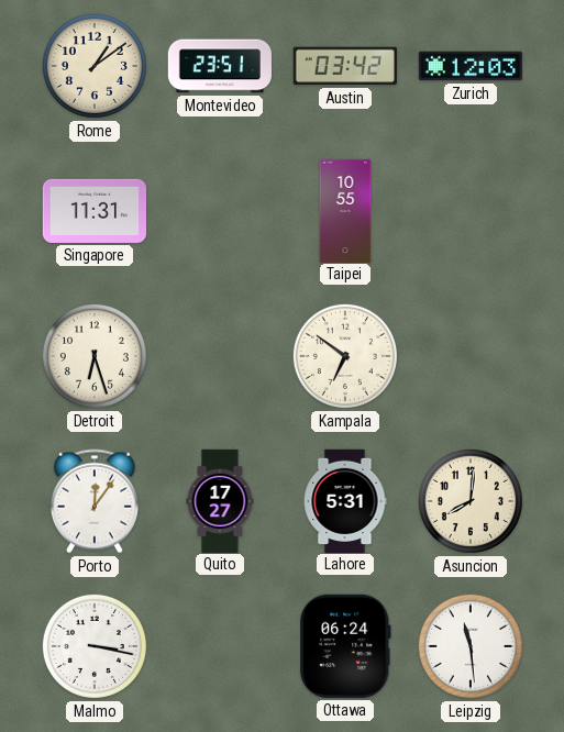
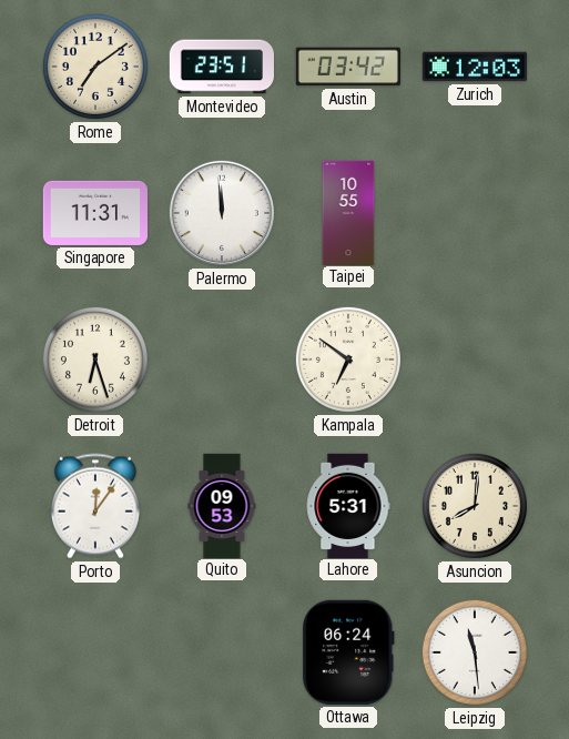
Rome: 1:09 -> 7:09
Palermo: none -> 11:59
Quito: 17:27 -> 09:53
Malmo: 3:17 -> none
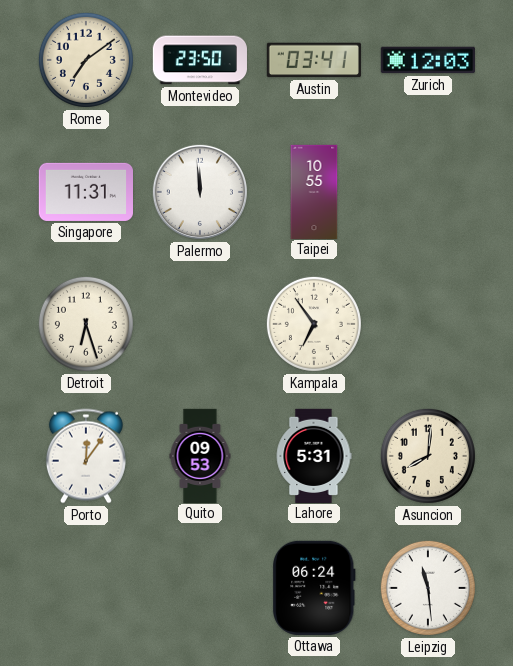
Montevideo: 23:51 -> 23:50
Austin: 03:42 -> 03:41
Kampala: 6:51 -> 6:54
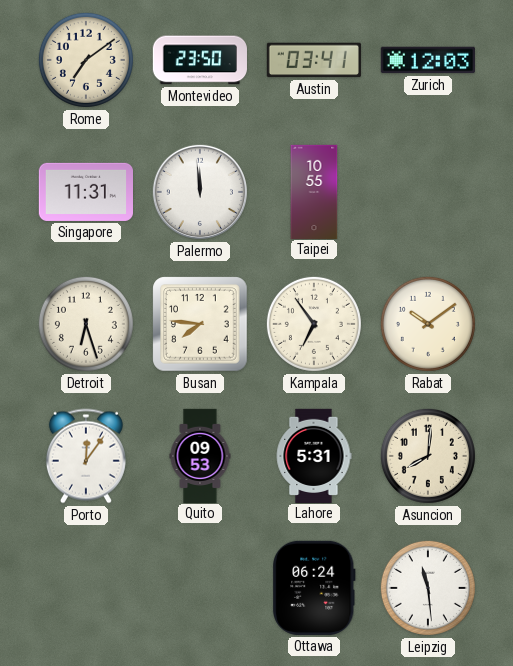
Busan: none -> 7:46
Rabat: none -> 10:09
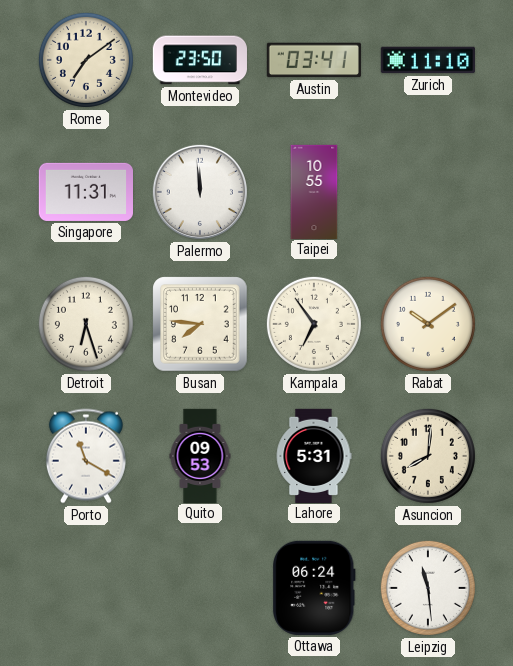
Zurich: 12:03 -> 11:10
Porto: 12:06 -> 11:20
